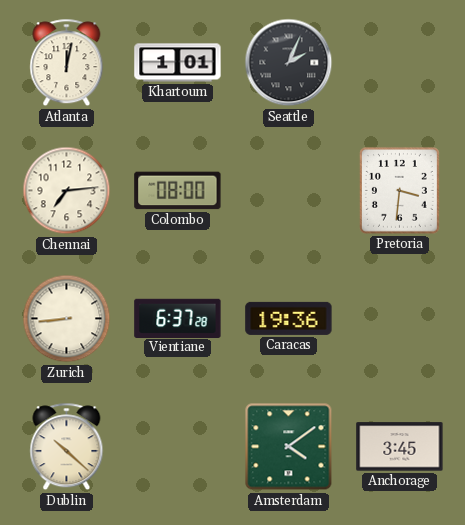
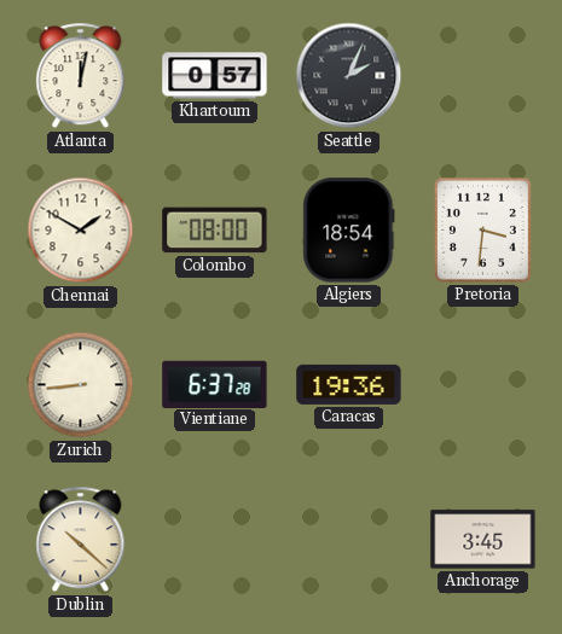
Khartoum: 1:01 -> 0:57
Chennai: 7:14 -> 1:50
Algiers: none -> 18:54
Amsterdam: 4:09 -> none
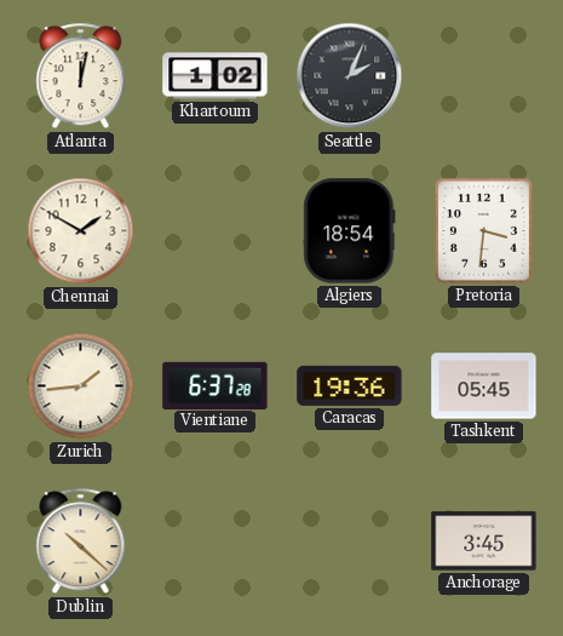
Khartoum: 0:57 -> 1:02
Colombo: 08:00 -> none
Zurich: 8:44 -> 1:44
Tashkent: none -> 05:45
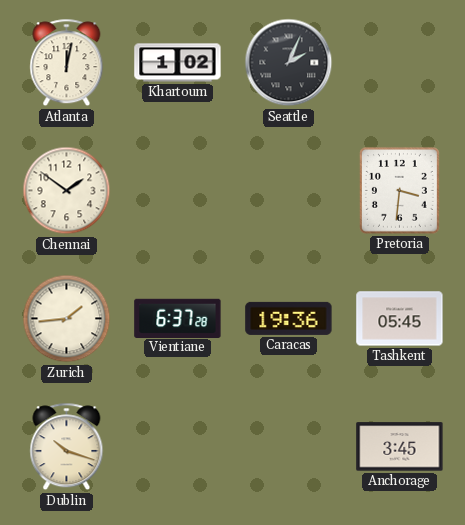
Chennai: 1:50 -> 1:51
Algiers: 18:54 -> none
Dublin: 10:22 -> 10:18
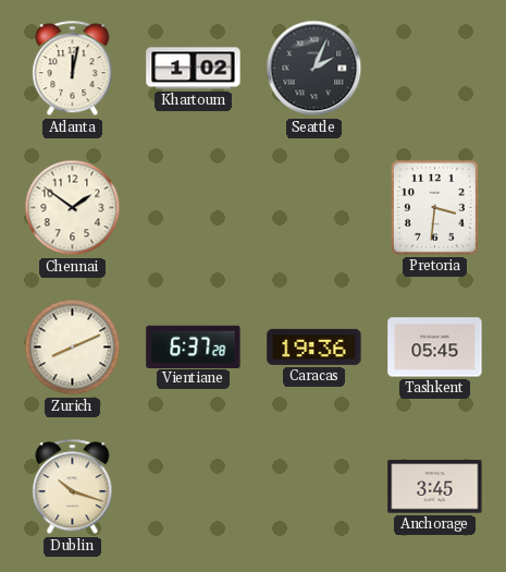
Zurich: 1:44 -> 8:11
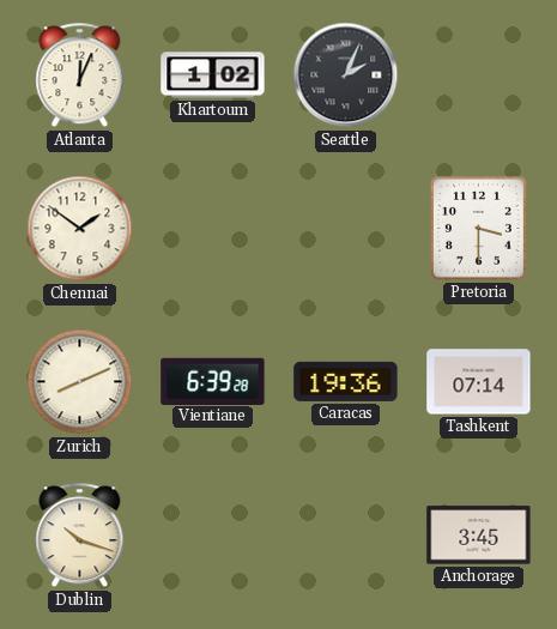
Atlanta: 12:02 -> 12:04
Pretoria: 3:31 -> 3:30
Vientiane: 6:37 -> 6:39
Tashkent: 05:45 -> 07:14
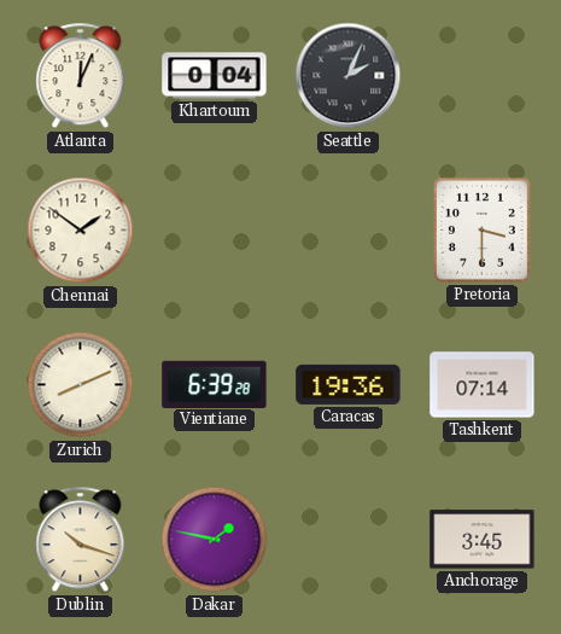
Khartoum: 1:02 -> 0:04
Dakar: none -> 1:47
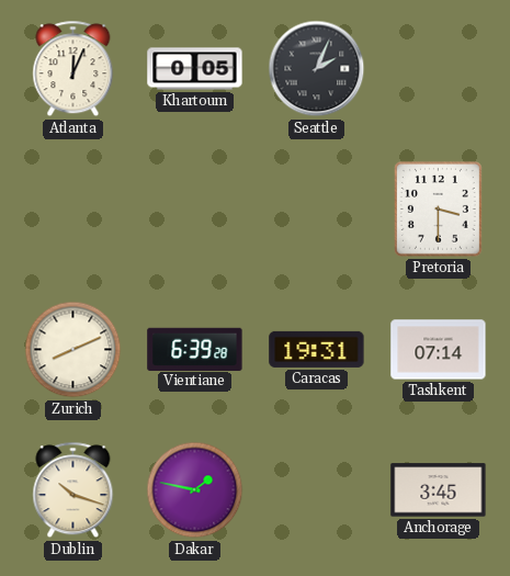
Khartoum: 0:04 -> 0:05
Chennai: 1:51 -> none
Caracas: 19:36 -> 19:31
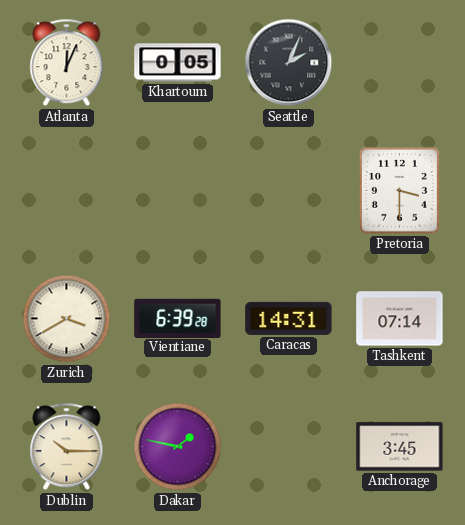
Zurich: 8:11 -> 3:40
Caracas: 19:31 -> 14:31
Dublin: 10:18 -> 10:15
